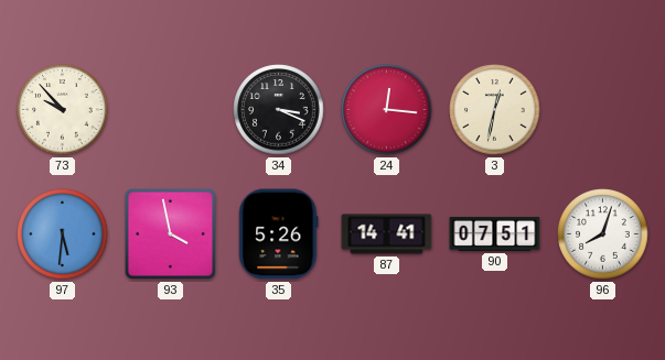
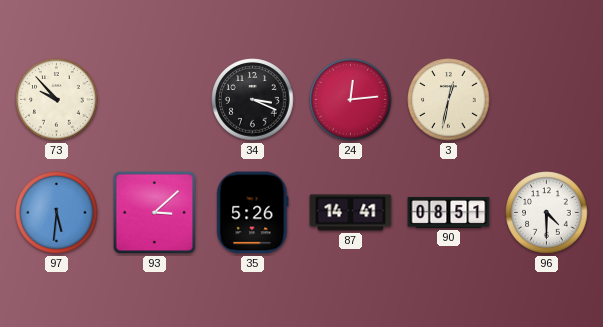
24: 12:16 -> 12:14
93: 3:58 -> 3:08
90: 07:51 -> 08:51
96: 8:03 -> 4:30
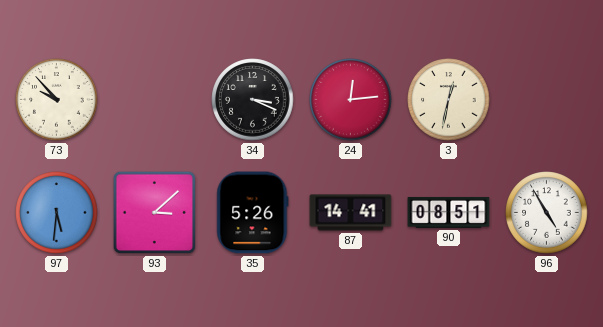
96: 4:30 -> 4:55
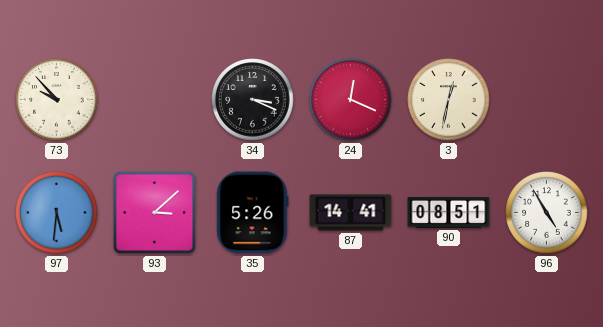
24: 12:14 -> 12:19
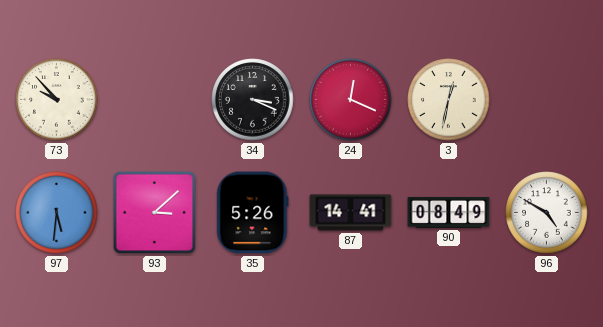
90: 08:51 -> 08:49
96: 4:55 -> 4:50
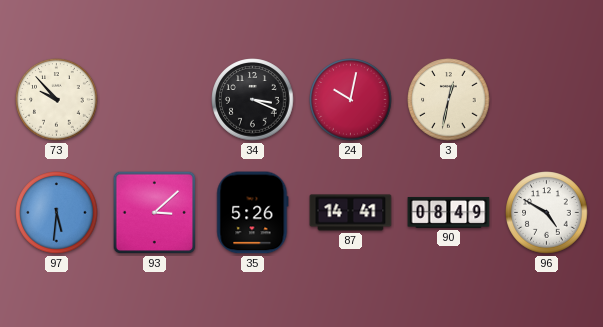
24: 12:19 -> 10:02
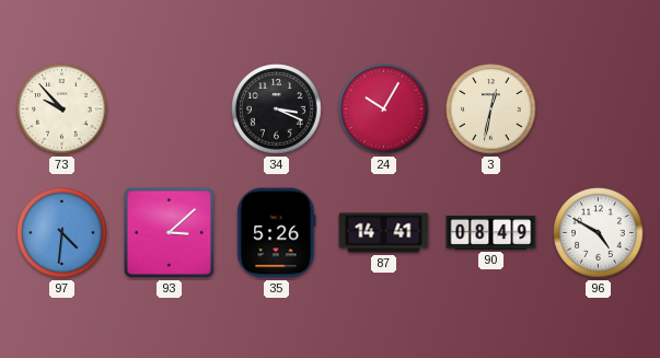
24: 10:02 -> 10:05
97: 5:31 -> 4:31
